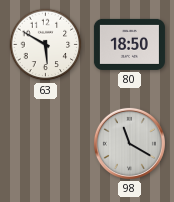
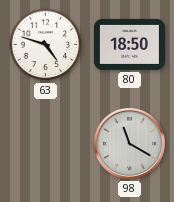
63: 5:50 -> 4:48
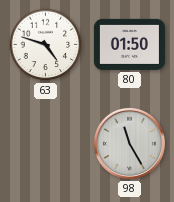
80: 18:50 -> 01:50
98: 11:20 -> 11:25
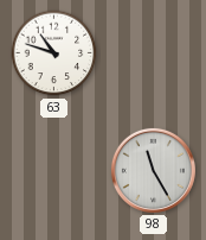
63: 4:48 -> 10:48
80: 01:50 -> none
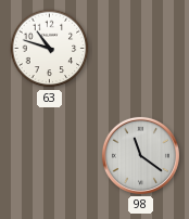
98: 11:25 -> 11:21
